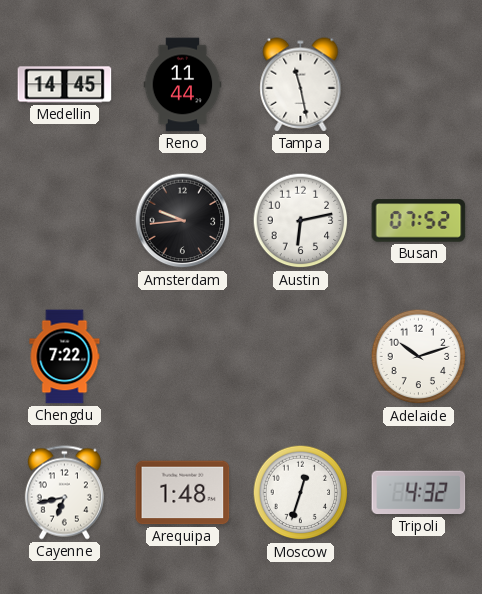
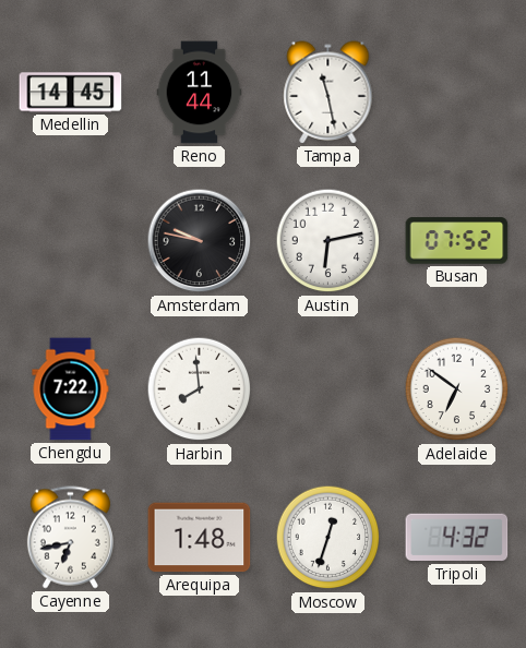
Amsterdam: 9:44 -> 9:47
Harbin: none -> 7:59
Adelaide: 10:12 -> 6:51
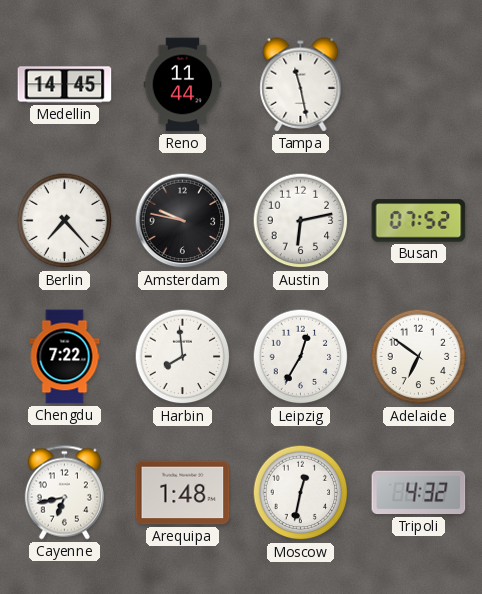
Berlin: none -> 7:23
Leipzig: none -> 12:35
Moscow: 12:33 -> 12:32
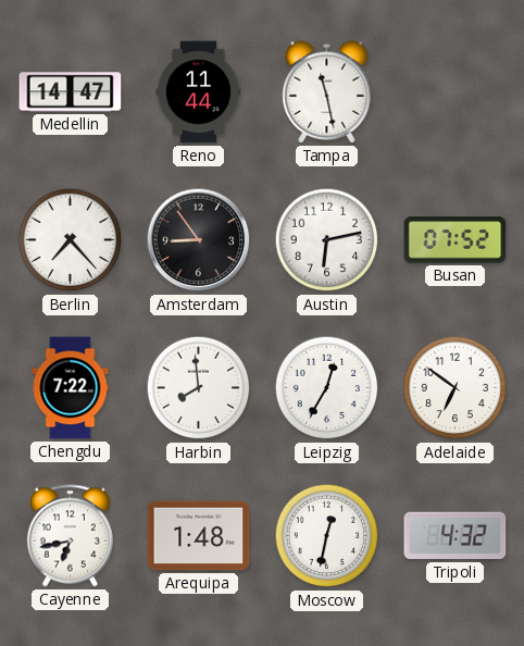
Medellin: 14:45 -> 14:47
Amsterdam: 9:47 -> 8:54
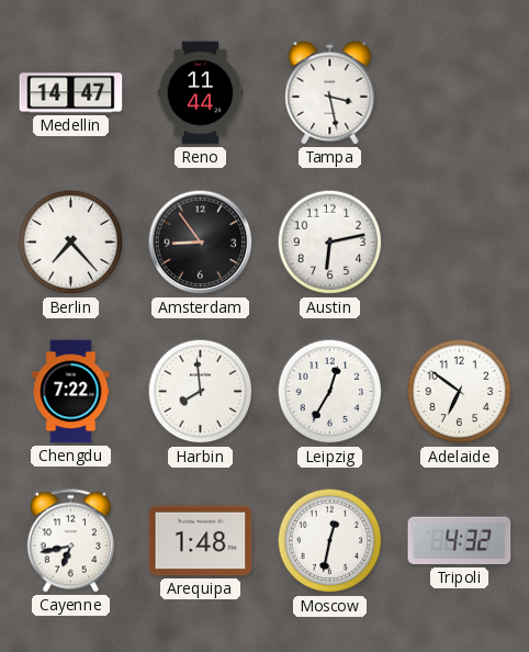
Tampa: 11:28 -> 3:28
Busan: 07:52 -> none
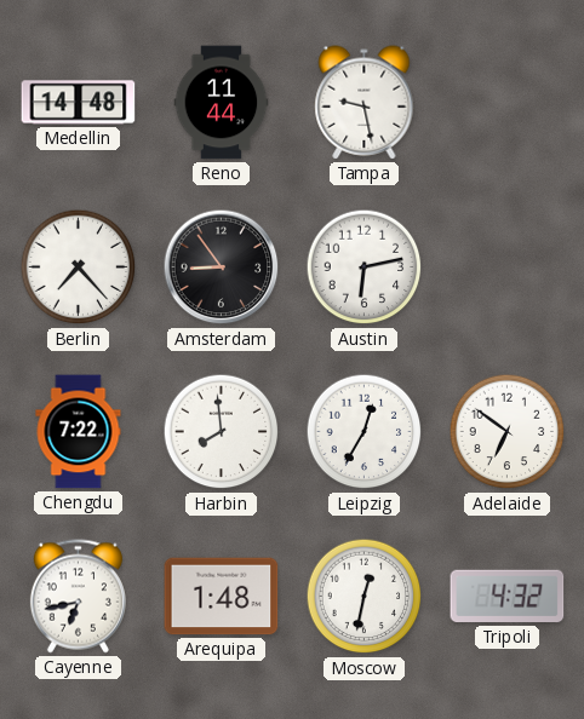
Medellin: 14:47 -> 14:48
Tampa: 3:28 -> 9:28
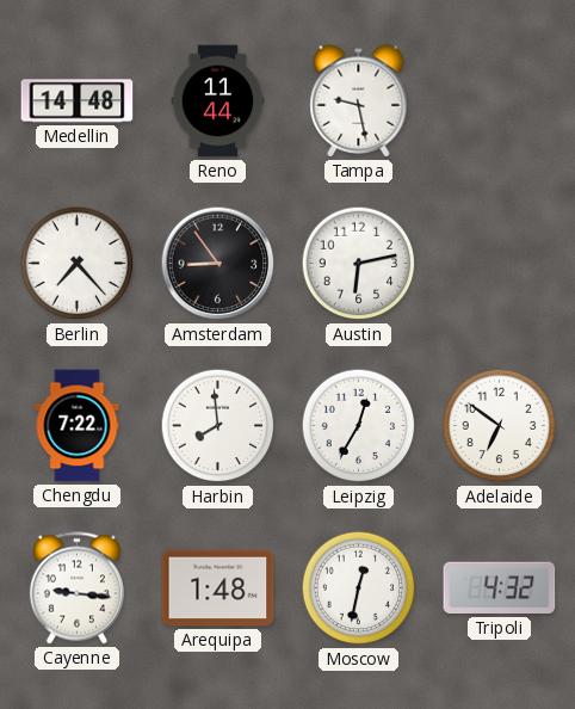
Cayenne: 6:43 -> 9:16
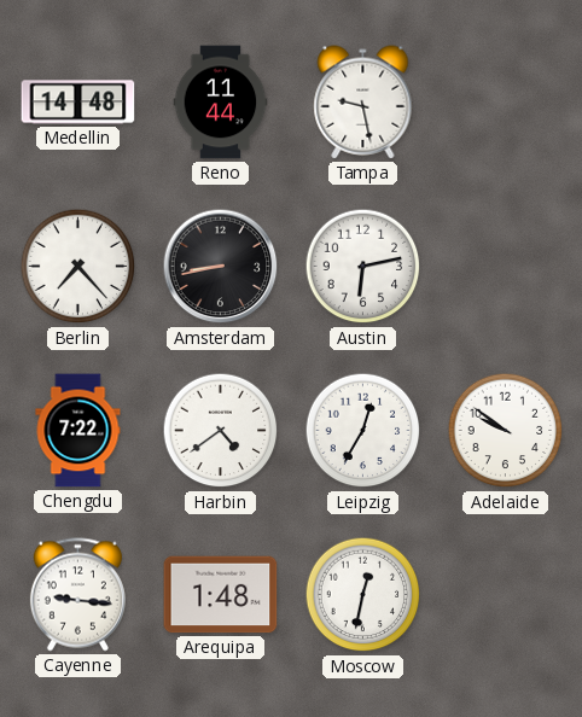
Amsterdam: 8:54 -> 8:43
Harbin: 7:59 -> 4:39
Adelaide: 6:51 -> 9:51
Tripoli: 4:32 -> none
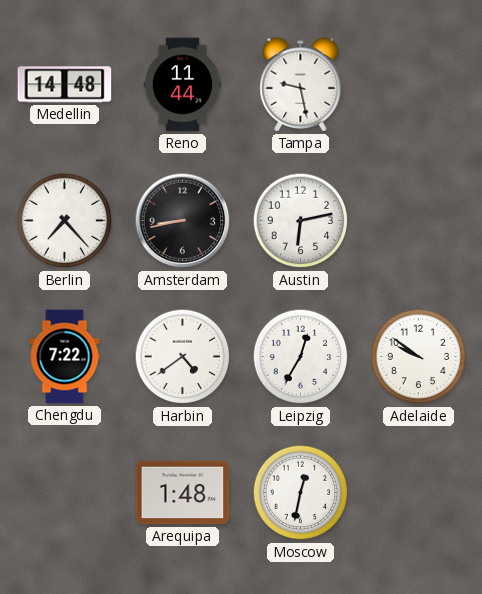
Cayenne: 9:16 -> none
